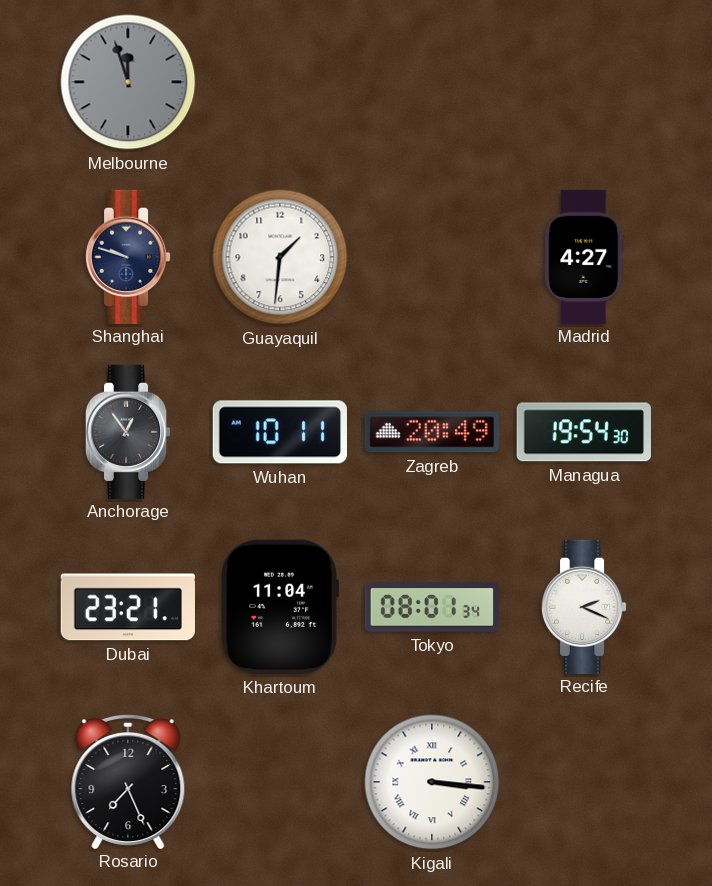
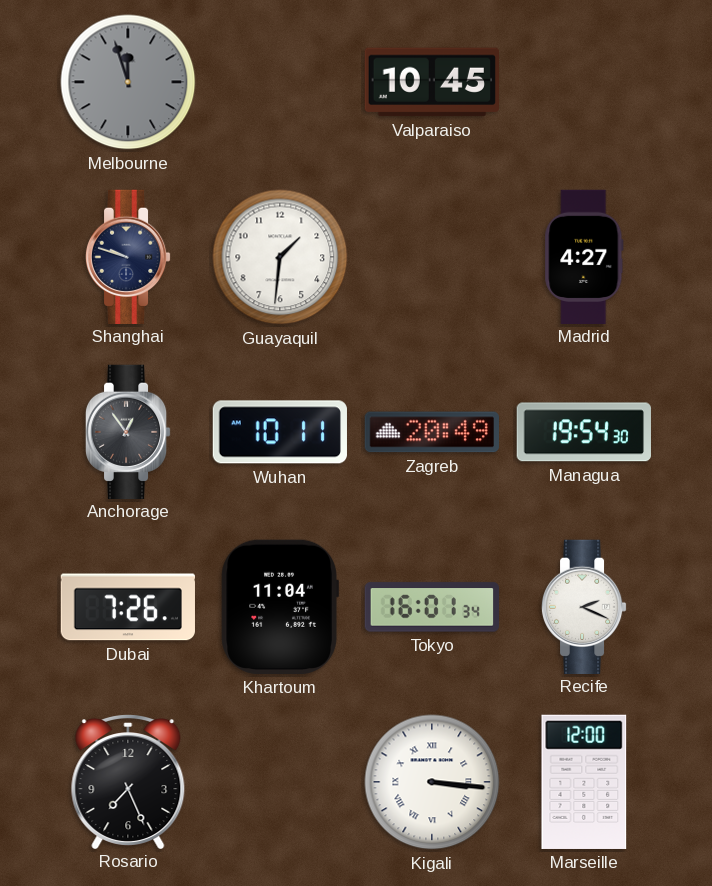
Valparaiso: none -> 10:45
Dubai: 23:21 -> 7:26
Tokyo: 08:01 -> 16:01
Marseille: none -> 12:00
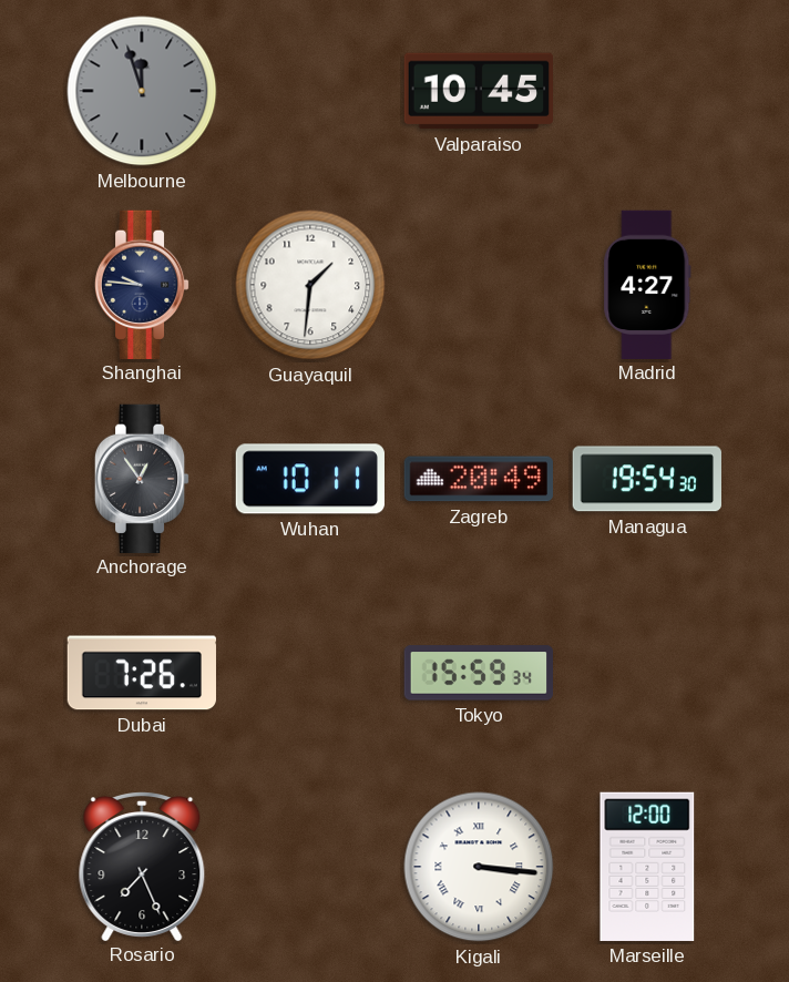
Shanghai: 9:48 -> 9:46
Khartoum: 11:04 -> none
Tokyo: 16:01 -> 15:59
Recife: 2:19 -> none
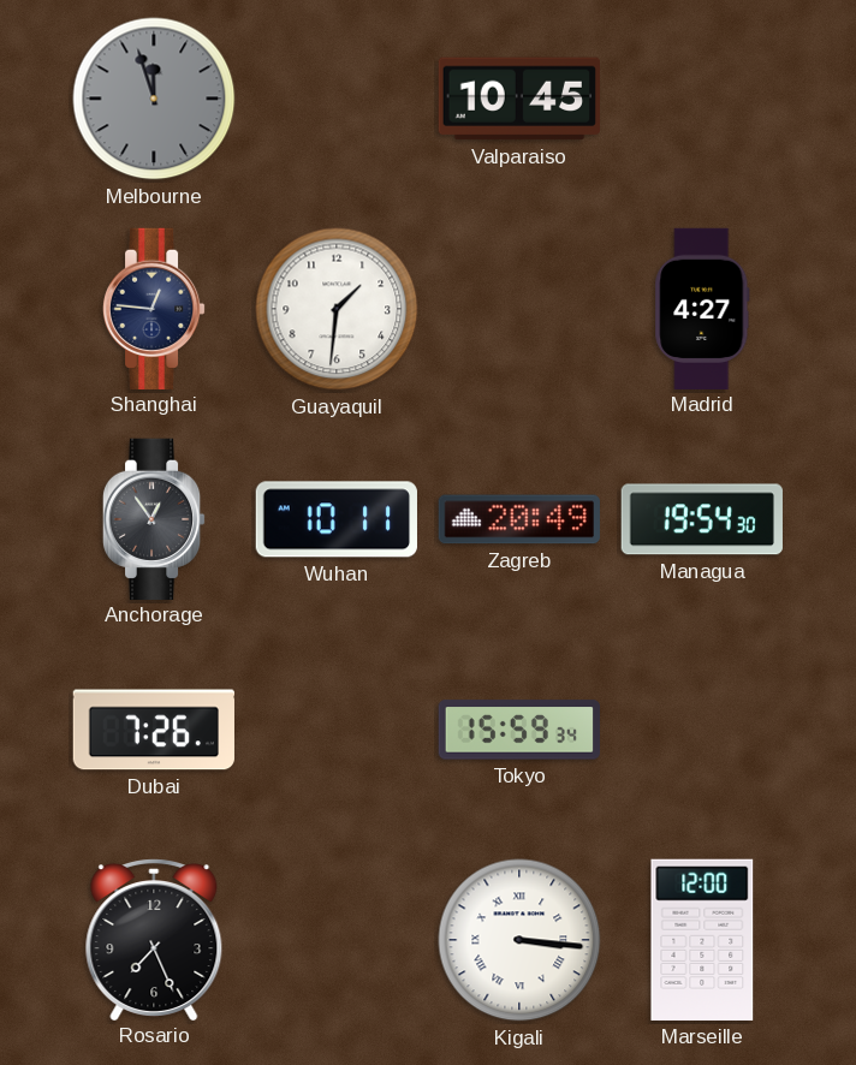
Shanghai: 9:46 -> 12:46
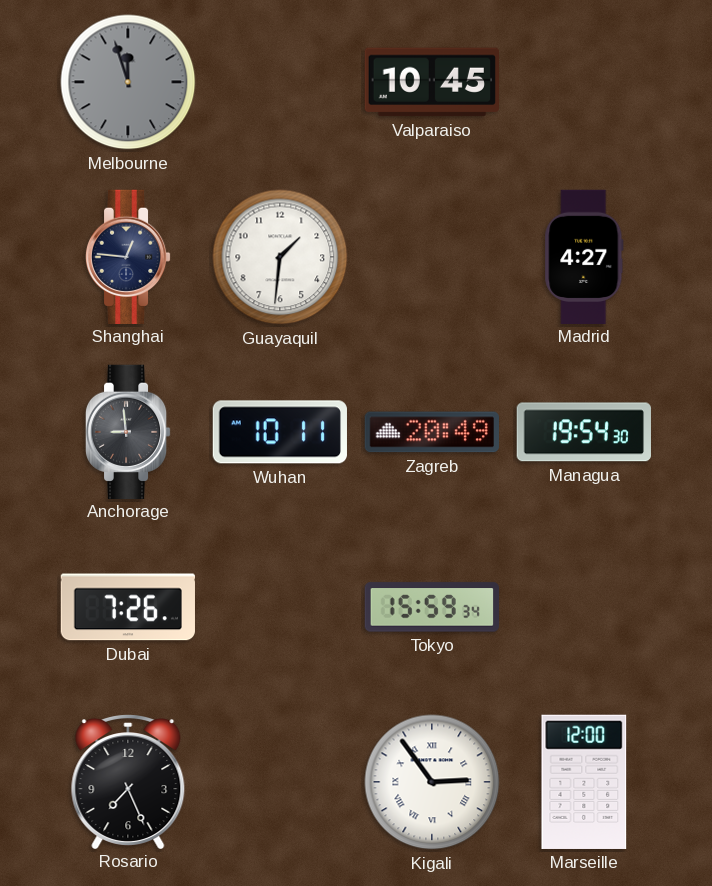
Anchorage: 12:54 -> 8:59
Kigali: 3:16 -> 2:54
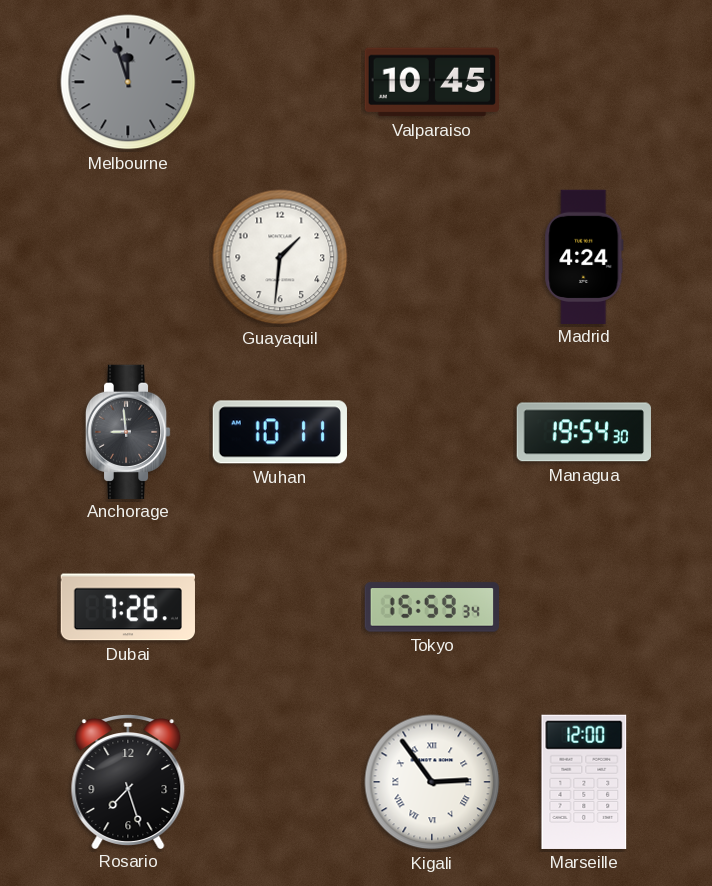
Shanghai: 12:46 -> none
Madrid: 4:27 -> 4:24
Zagreb: 20:49 -> none
Rosario: 7:26 -> 7:27
